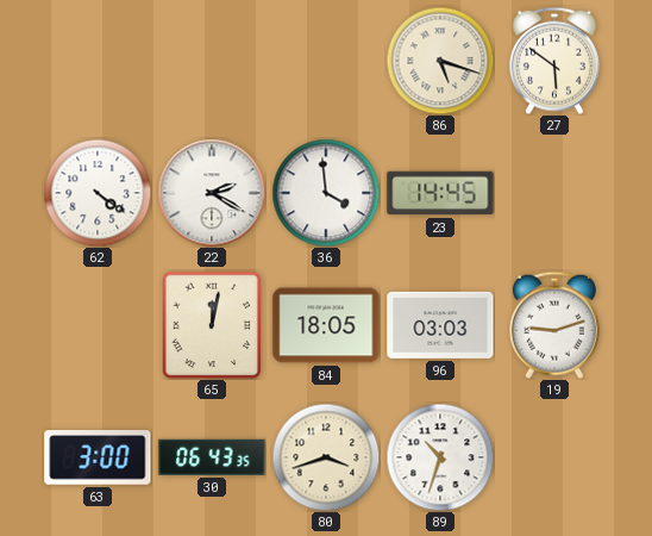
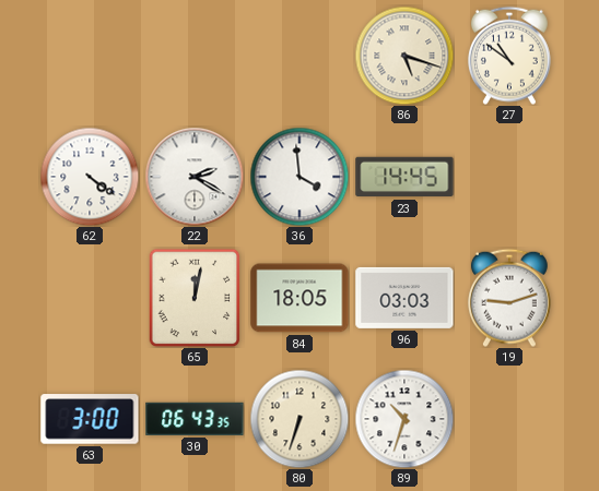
27: 5:51 -> 10:51
80: 3:42 -> 6:33
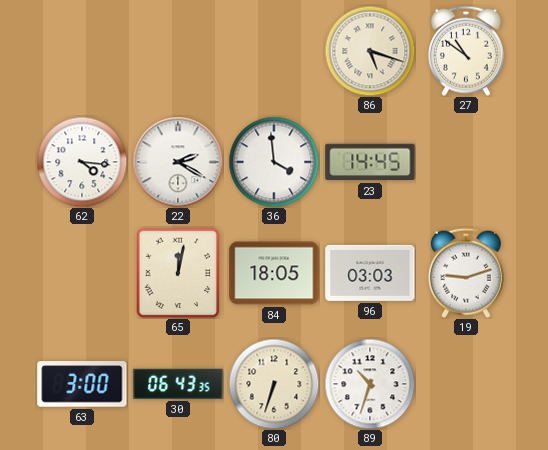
62: 4:21 -> 4:16
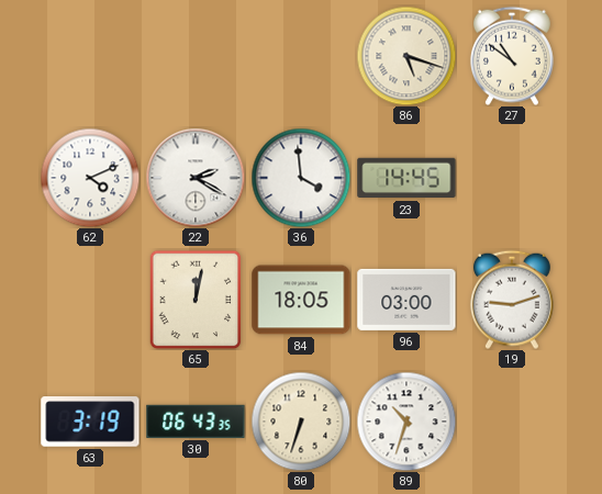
62: 4:16 -> 4:11
96: 03:03 -> 03:00
63: 3:00 -> 3:19
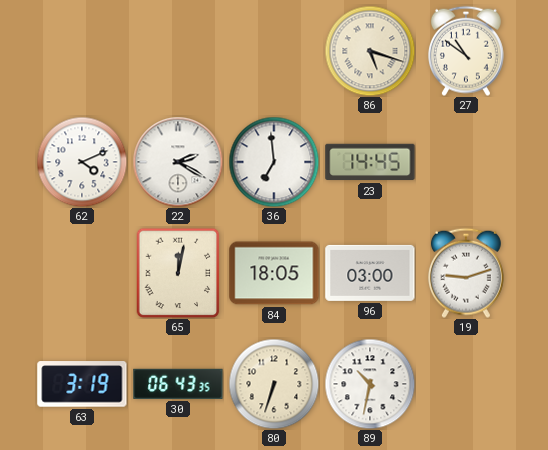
36: 3:59 -> 6:59
89: 10:33 -> 10:32
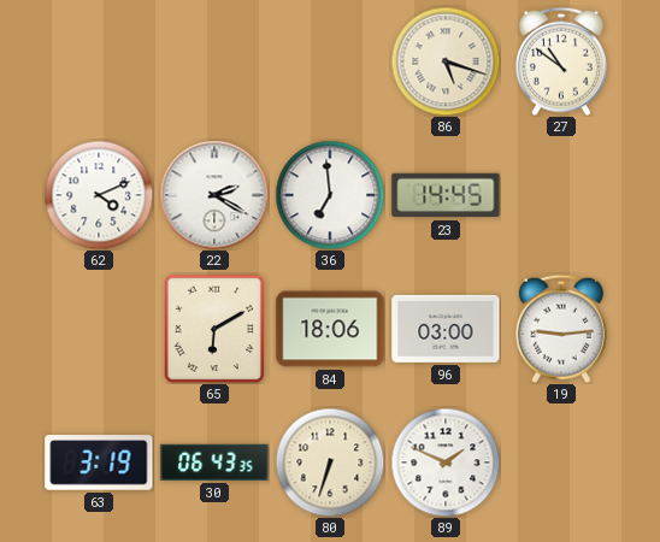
65: 12:02 -> 6:10
84: 18:05 -> 18:06
19: 9:12 -> 9:14
89: 10:32 -> 1:49
